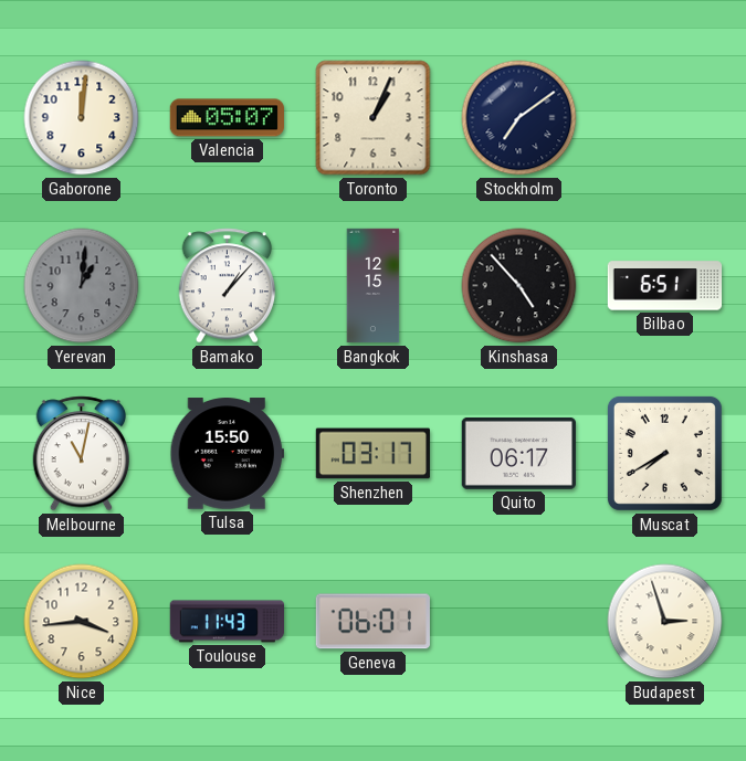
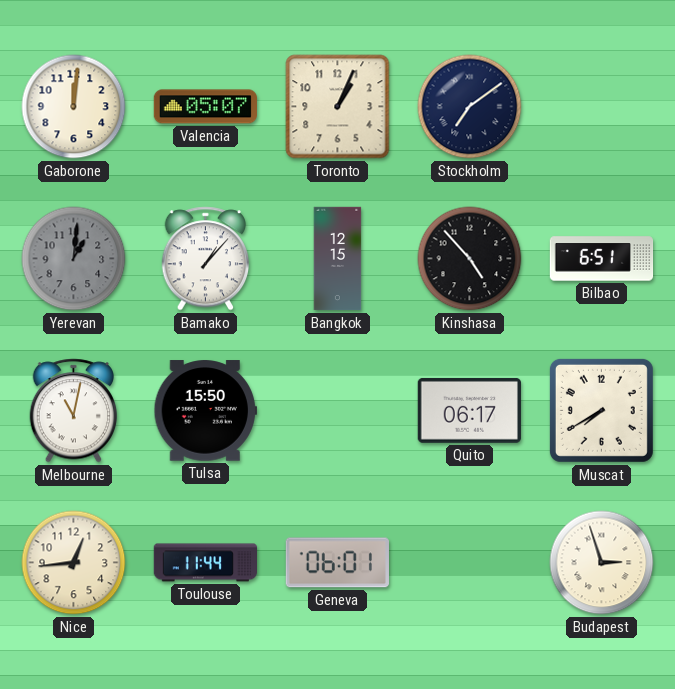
Shenzhen: 03:17 -> none
Nice: 3:44 -> 12:44
Toulouse: 11:43 -> 11:44
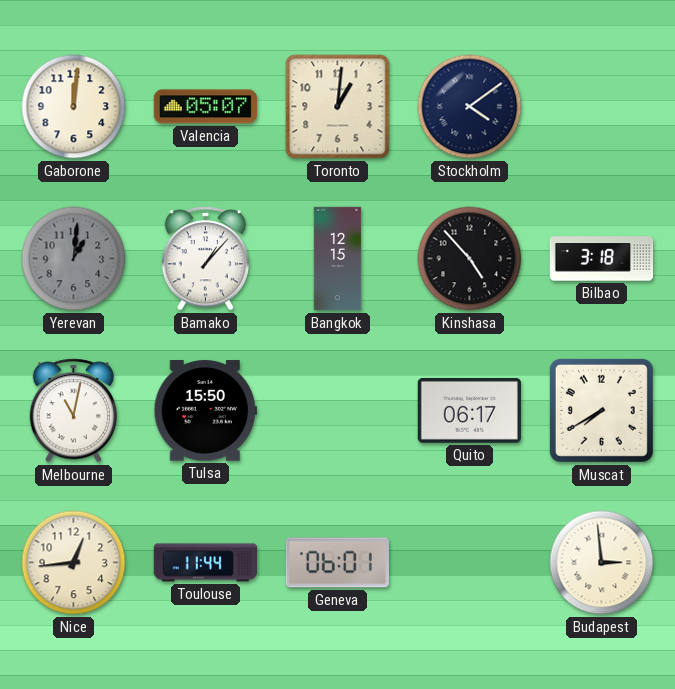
Toronto: 1:04 -> 1:01
Stockholm: 7:09 -> 4:09
Bilbao: 6:51 -> 3:18
Budapest: 2:57 -> 2:59
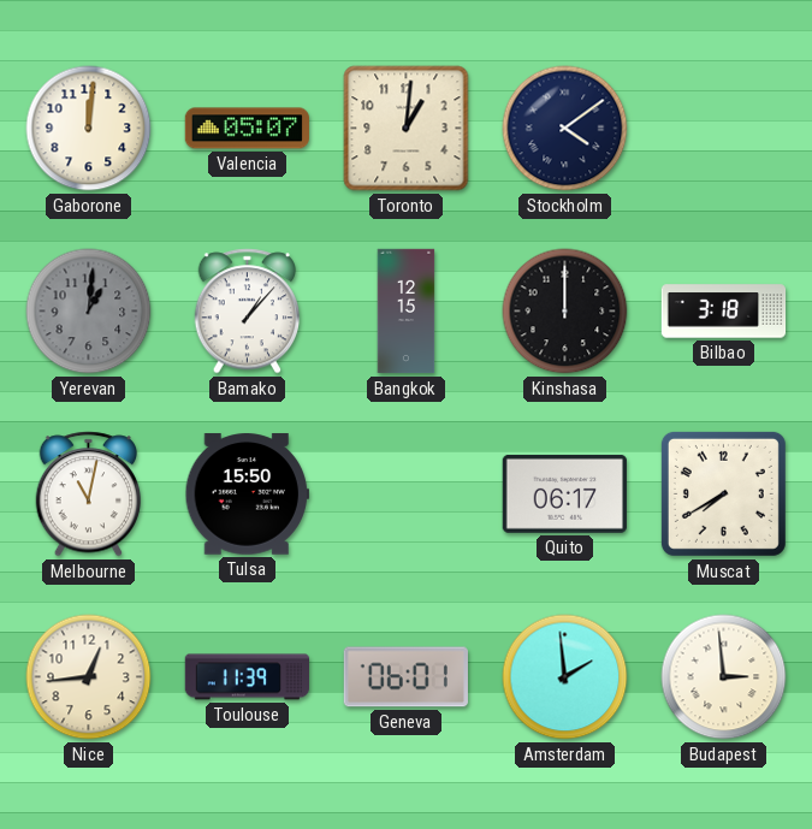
Kinshasa: 4:53 -> 12:00
Toulouse: 11:44 -> 11:39
Amsterdam: none -> 1:59
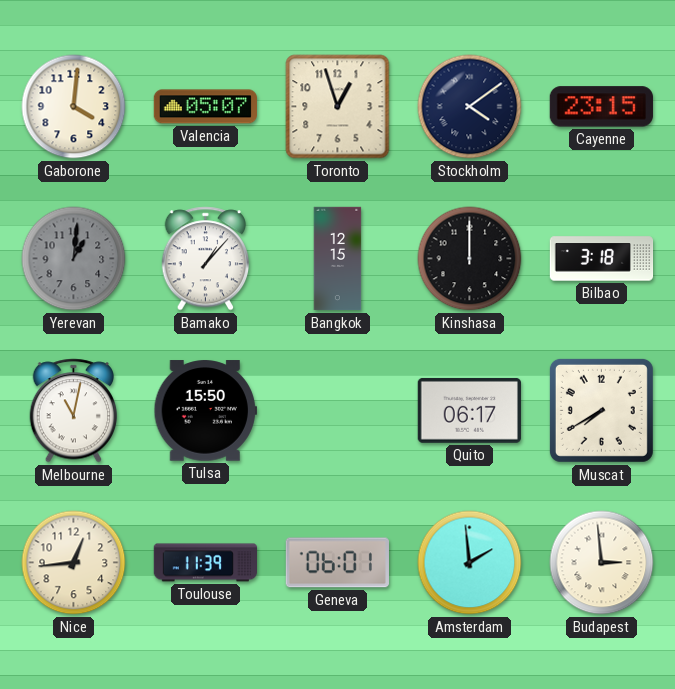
Gaborone: 12:01 -> 4:01
Toronto: 1:01 -> 12:57
Cayenne: none -> 23:15
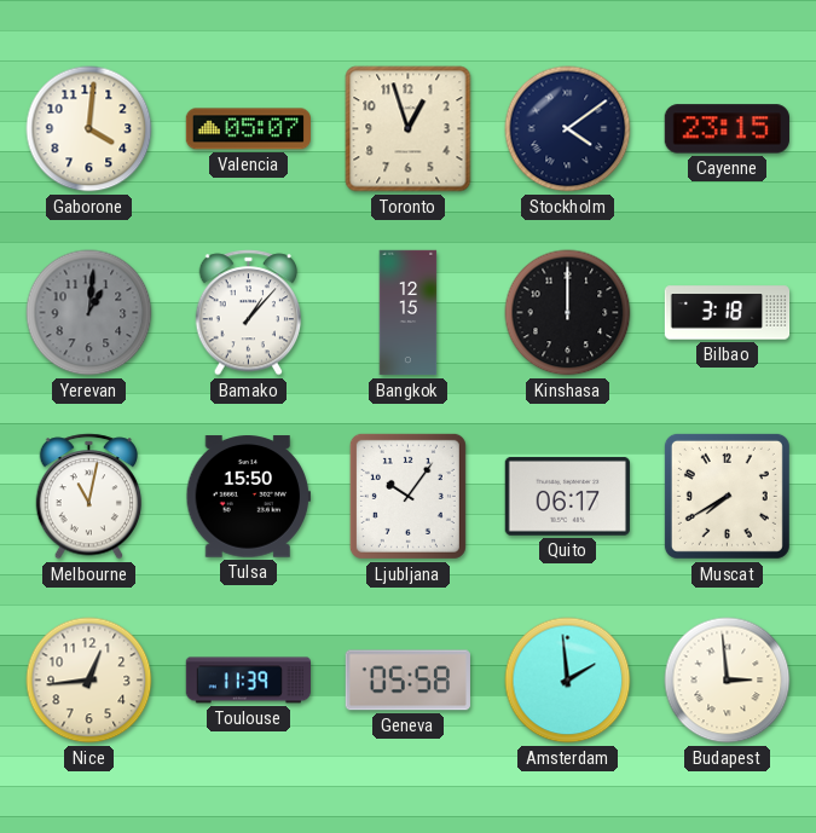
Ljubljana: none -> 10:06
Geneva: 06:01 -> 05:58
